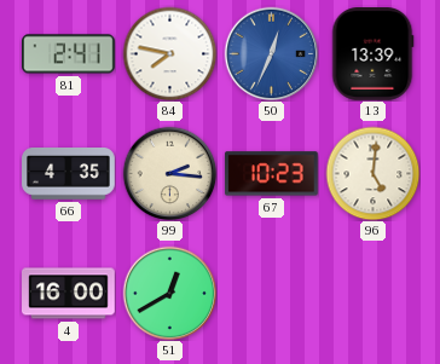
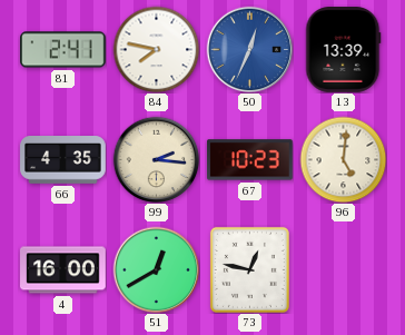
73: none -> 12:47
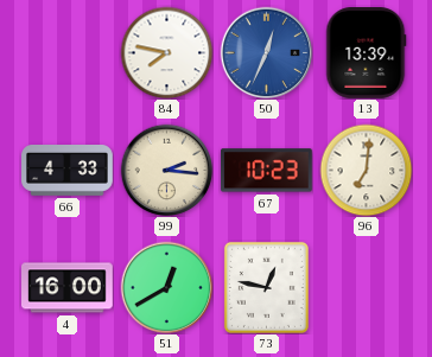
81: 2:41 -> none
66: 4:35 -> 4:33
96: 5:01 -> 7:01
